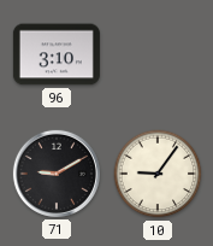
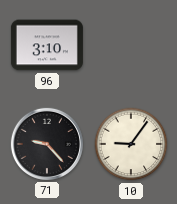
71: 9:10 -> 9:23
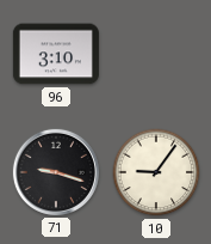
71: 9:23 -> 9:18
